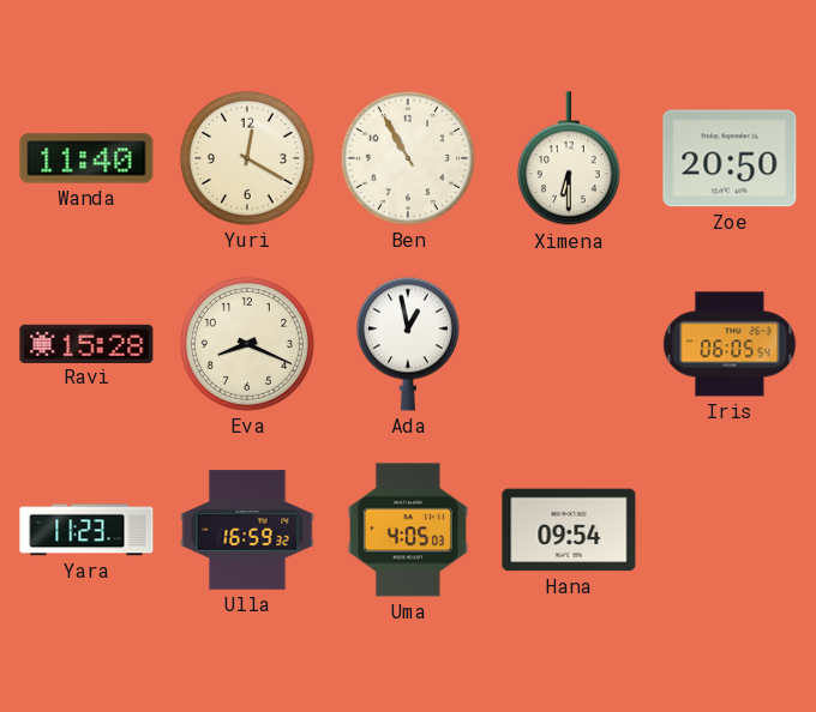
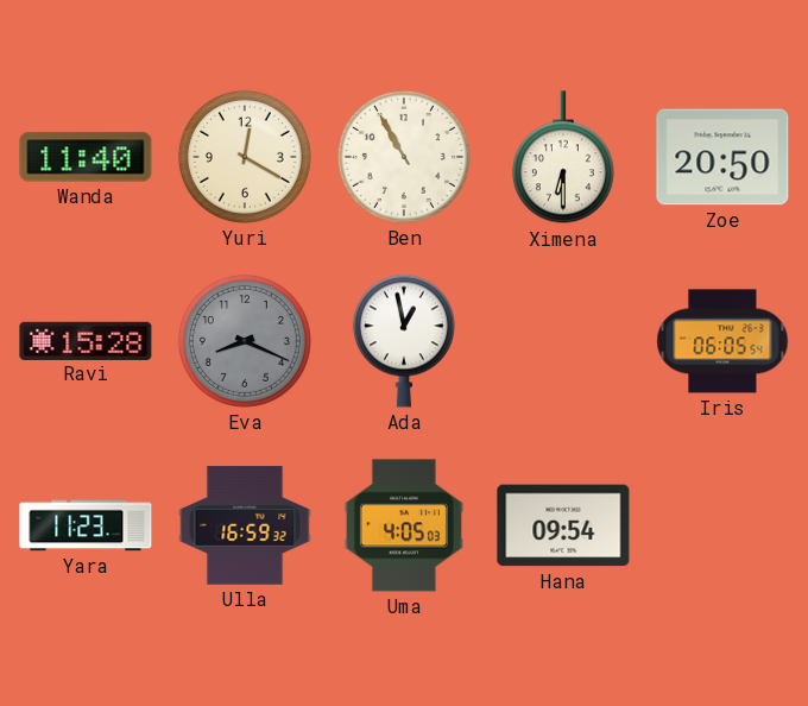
Eva dial: cream -> grey
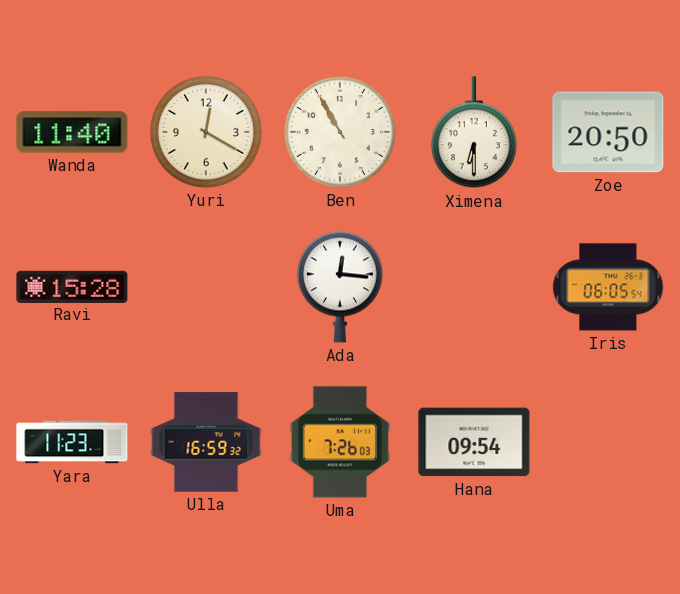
Eva: 8:19 -> none
Ada: 12:58 -> 12:16
Uma: 4:05 -> 7:26
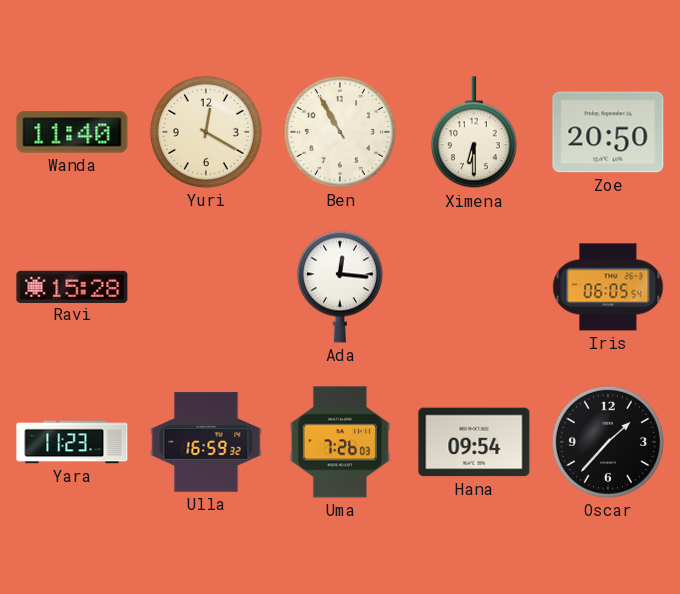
Oscar: none -> 1:37
